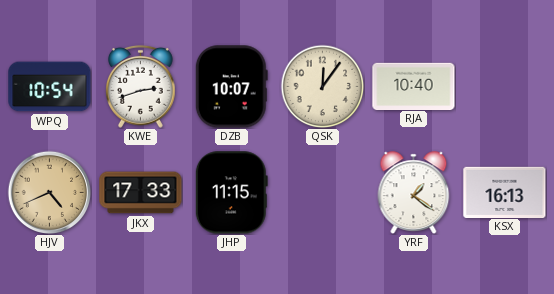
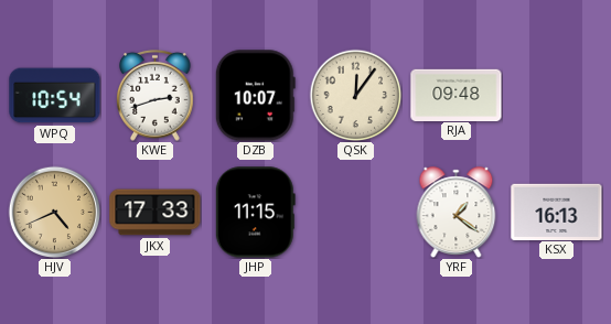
RJA: 10:40 -> 09:48
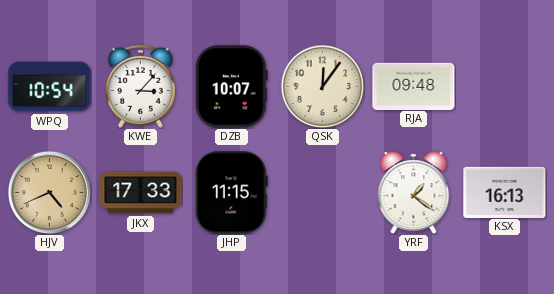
KWE: 2:42 -> 3:07
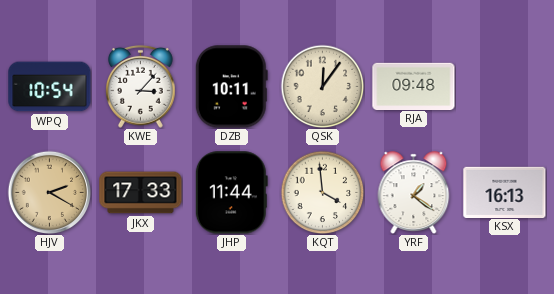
DZB: 10:07 -> 10:11
HJV: 4:41 -> 2:20
JHP: 11:15 -> 11:44
KQT: none -> 3:59
